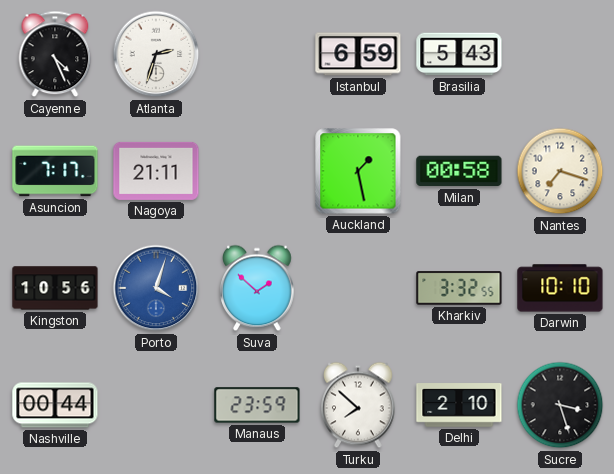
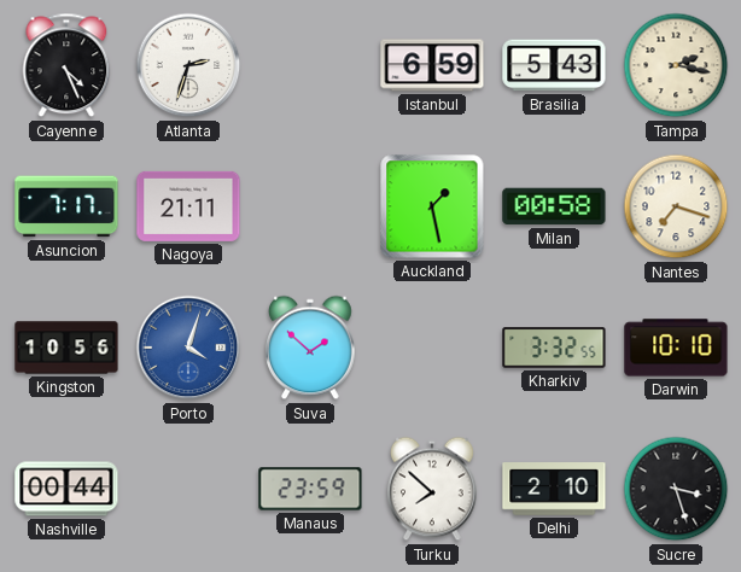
Tampa: none -> 2:17
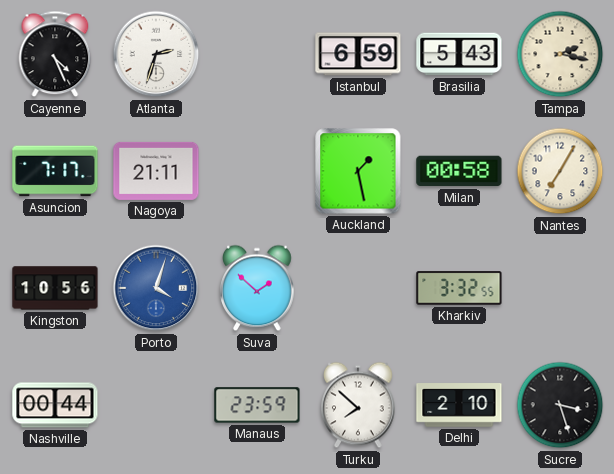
Nantes: 7:18 -> 7:05
Darwin: 10:10 -> none
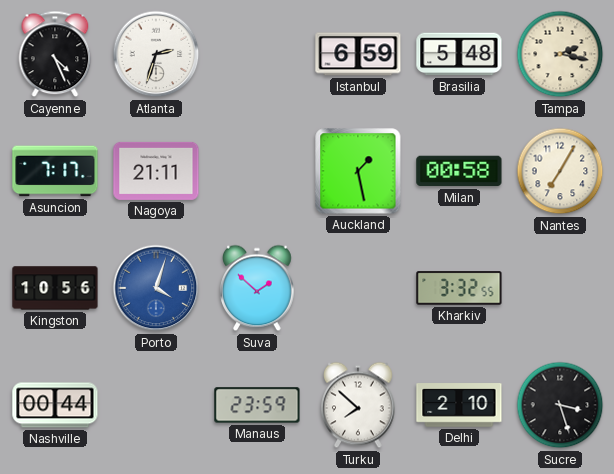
Brasilia: 5:43 -> 5:48
